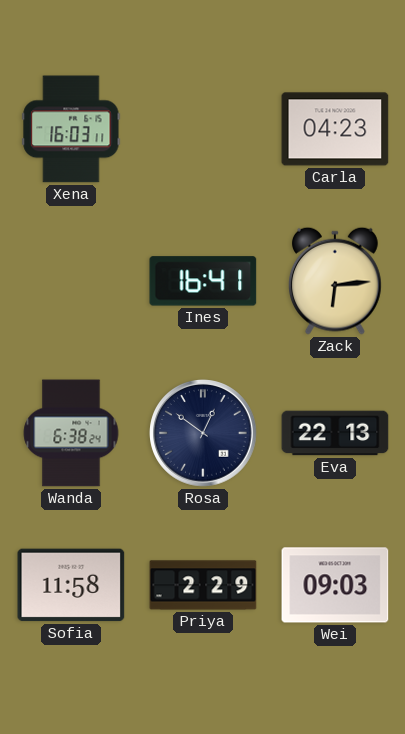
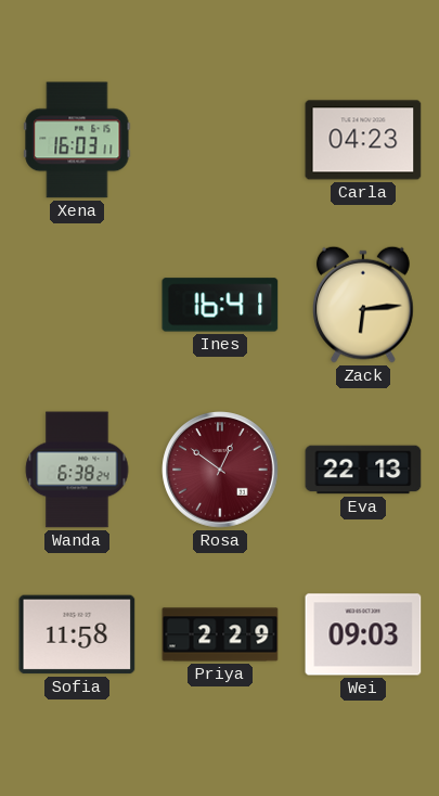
Rosa dial: navy -> burgundy
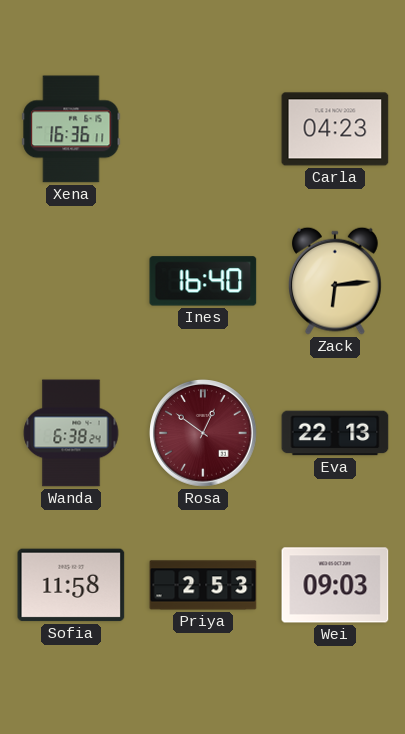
Xena: 16:03 -> 16:36
Ines: 16:41 -> 16:40
Priya: 2:29 -> 2:53
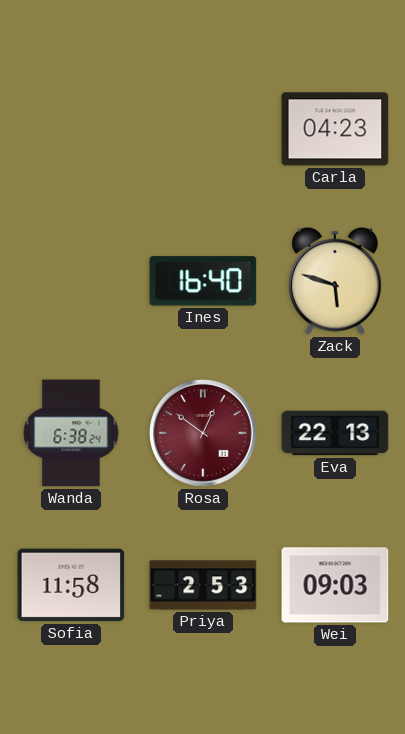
Xena: 16:36 -> none
Zack: 6:14 -> 5:48
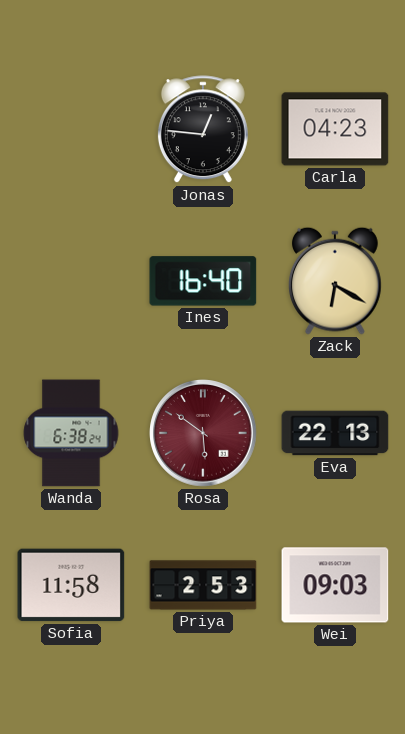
Jonas: none -> 12:46
Zack: 5:48 -> 6:20
Rosa: 12:51 -> 5:51
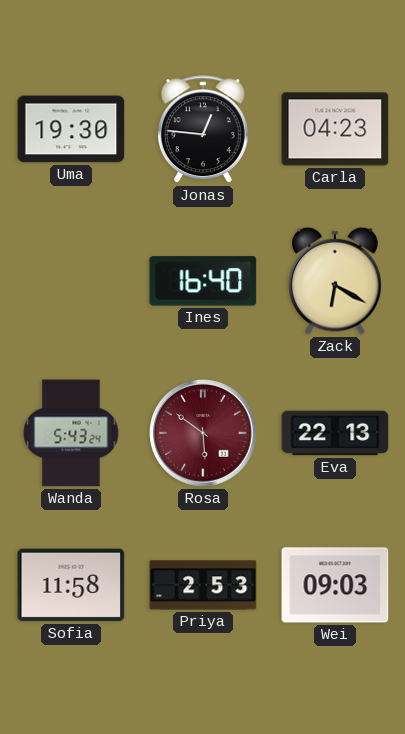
Uma: none -> 19:30
Wanda: 6:38 -> 5:43
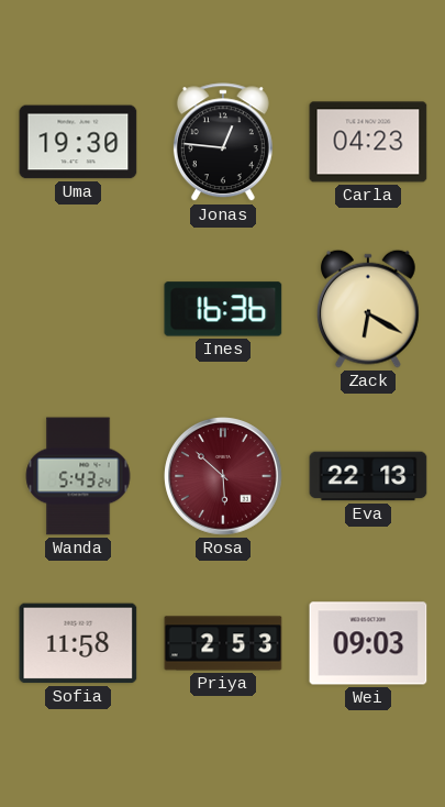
Ines: 16:40 -> 16:36
Rosa: 5:51 -> 5:52
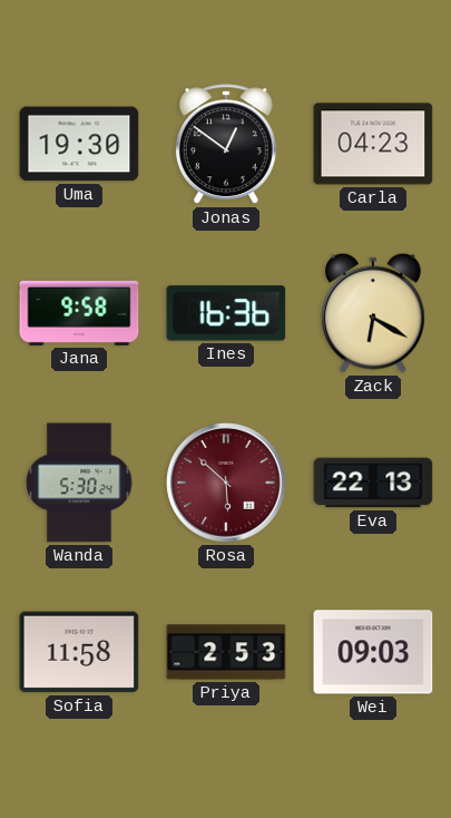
Jonas: 12:46 -> 12:51
Jana: none -> 9:58
Wanda: 5:43 -> 5:30
